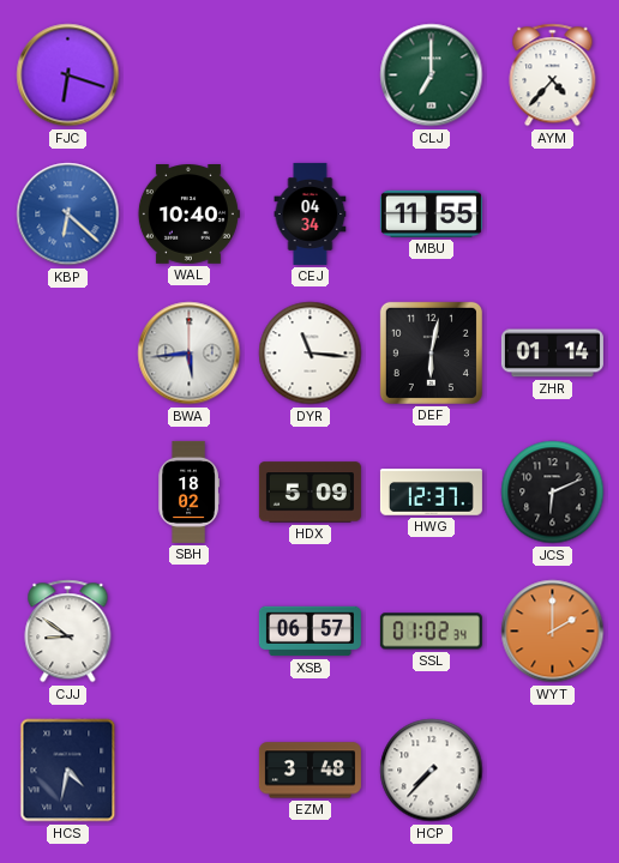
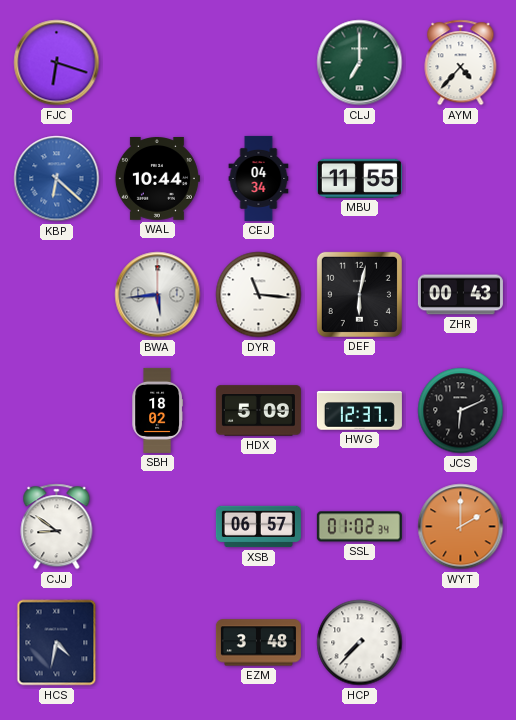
WAL: 10:40 -> 10:44
ZHR: 01:14 -> 00:43
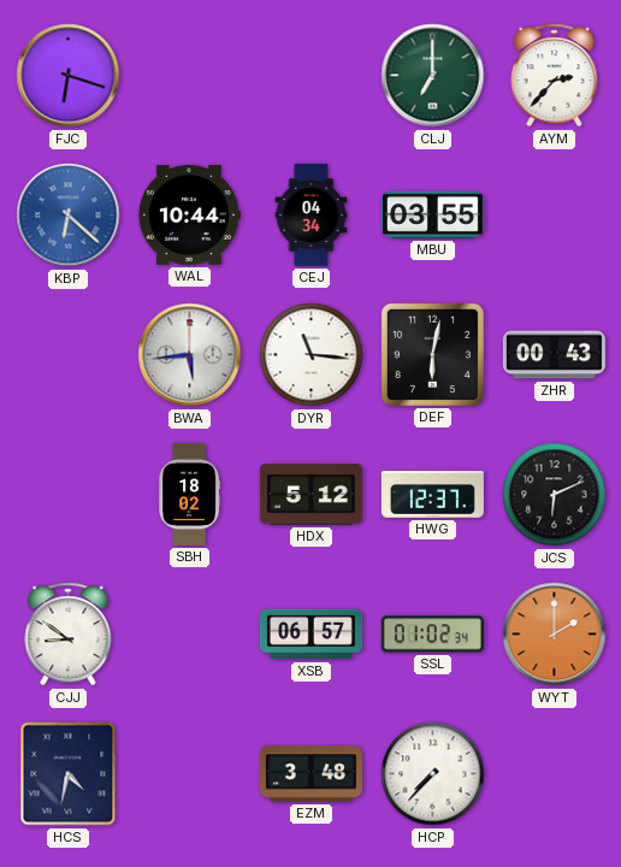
AYM: 4:37 -> 2:37
MBU: 11:55 -> 03:55
HDX: 5:09 -> 5:12
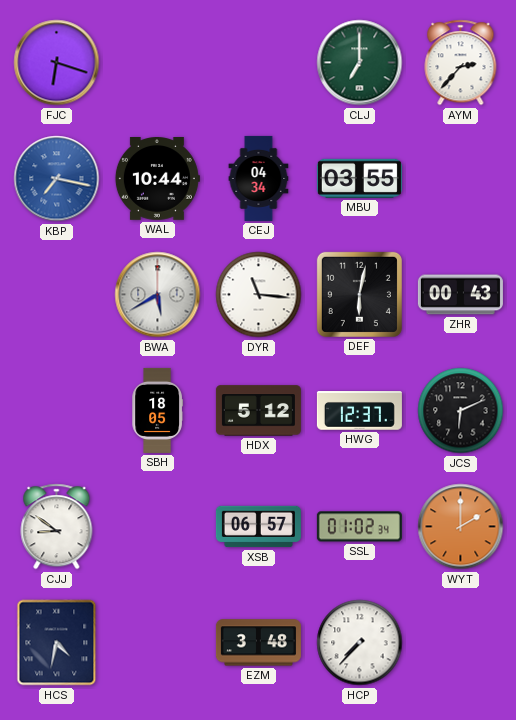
KBP: 6:22 -> 7:17
BWA: 5:44 -> 5:40
SBH: 18:02 -> 18:05
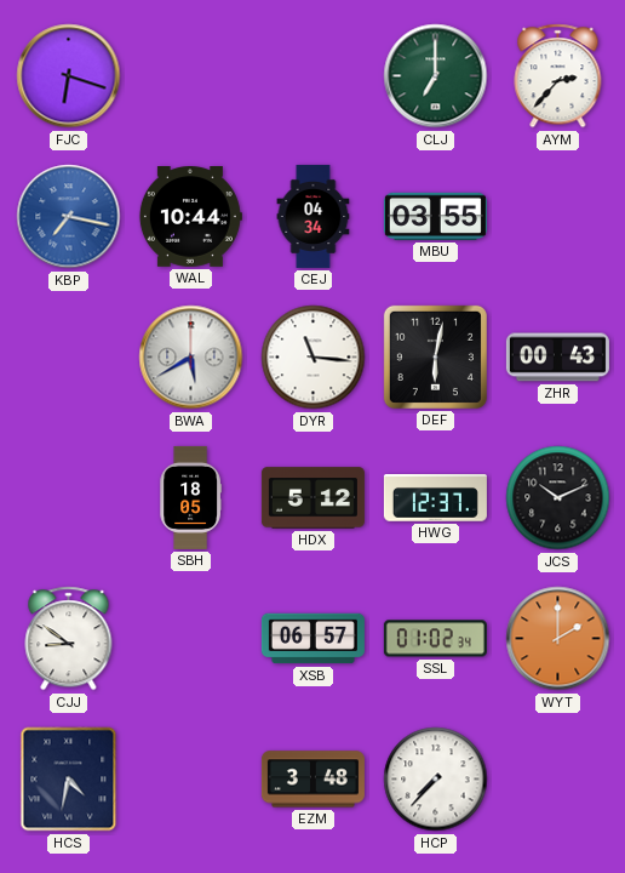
JCS: 6:11 -> 10:11
